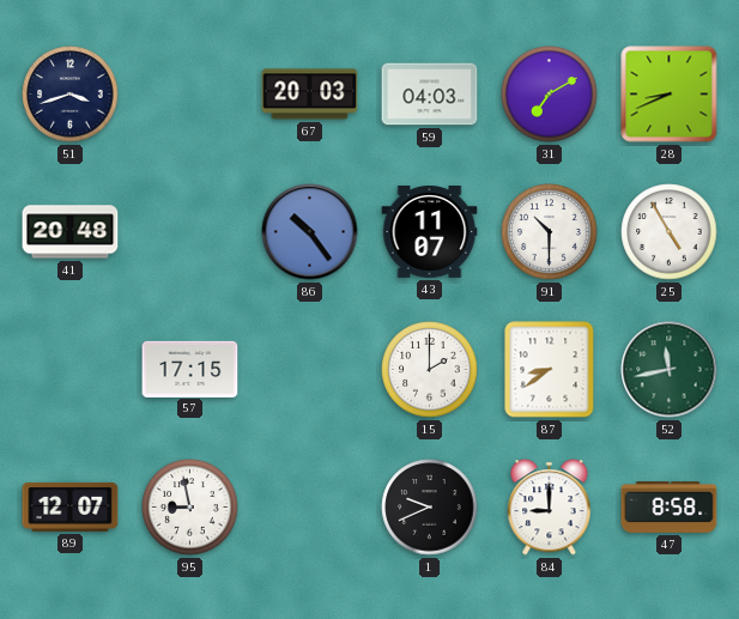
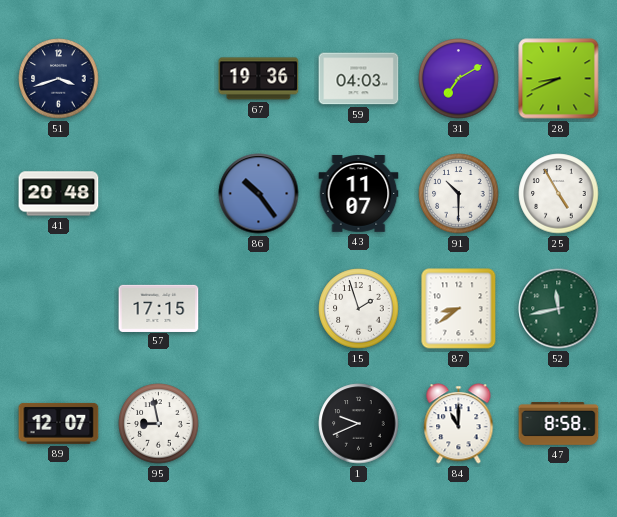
67: 20:03 -> 19:36
15: 2:00 -> 1:57
84: 9:00 -> 11:00
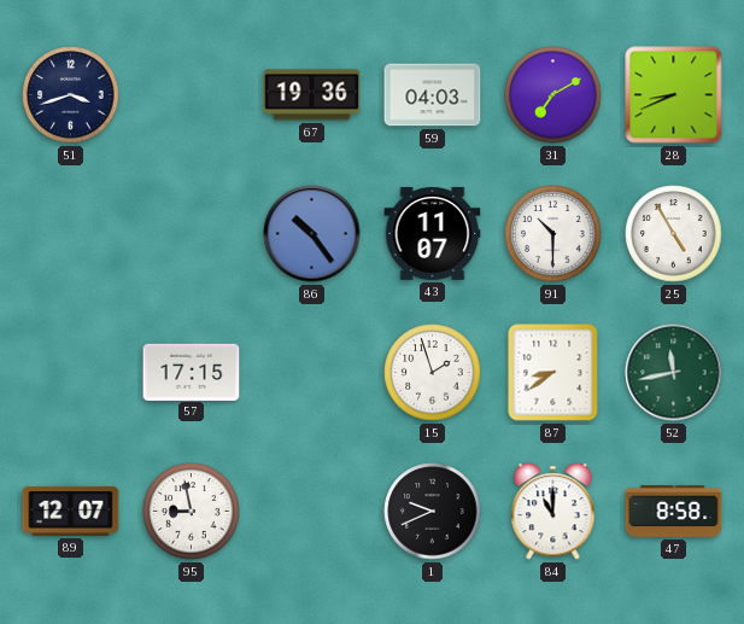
41: 20:48 -> none
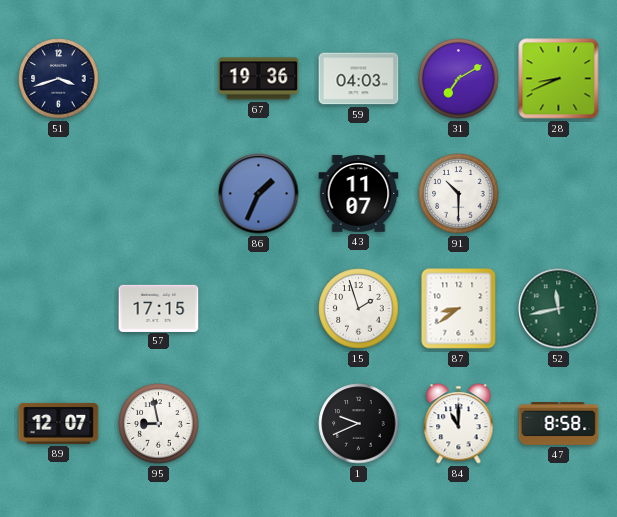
86: 10:24 -> 1:34
25: 4:55 -> none
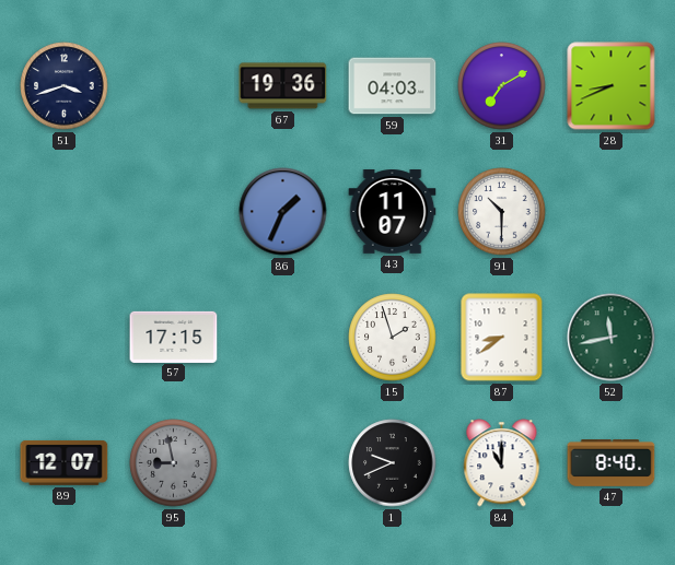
95 dial: white -> grey
47: 8:58 -> 8:40
